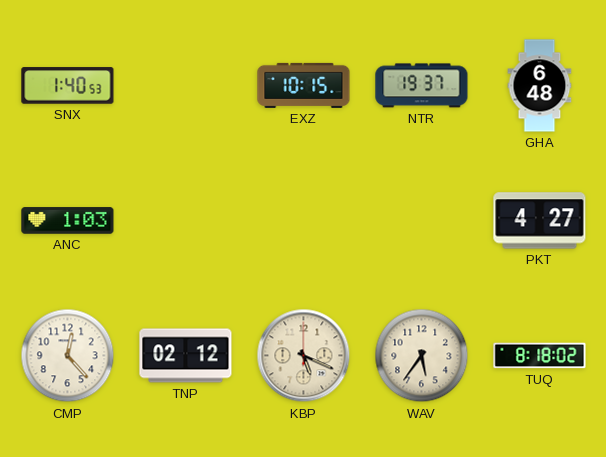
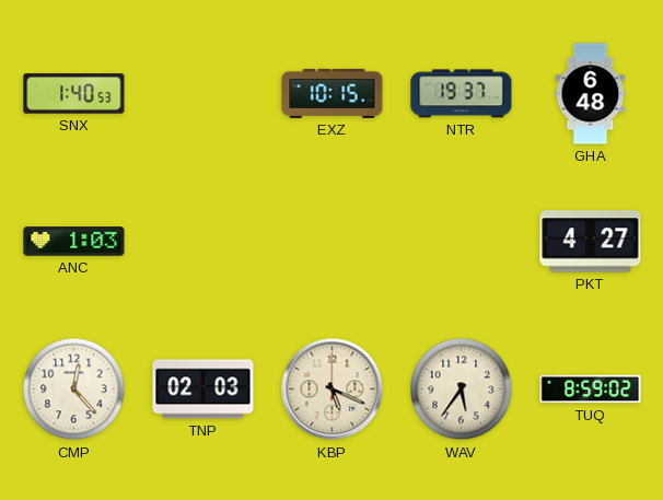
TNP: 02:12 -> 02:03
TUQ: 8:18 -> 8:59
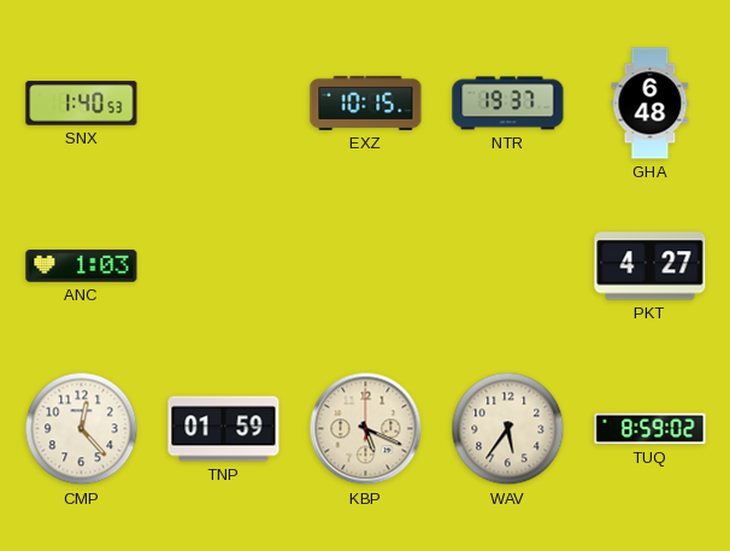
TNP: 02:03 -> 01:59
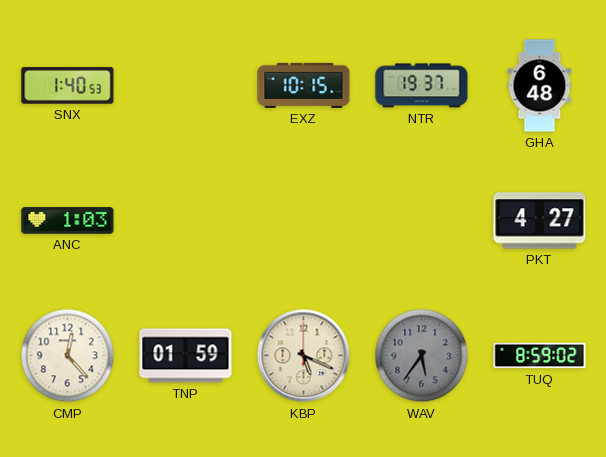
WAV dial: cream -> grey
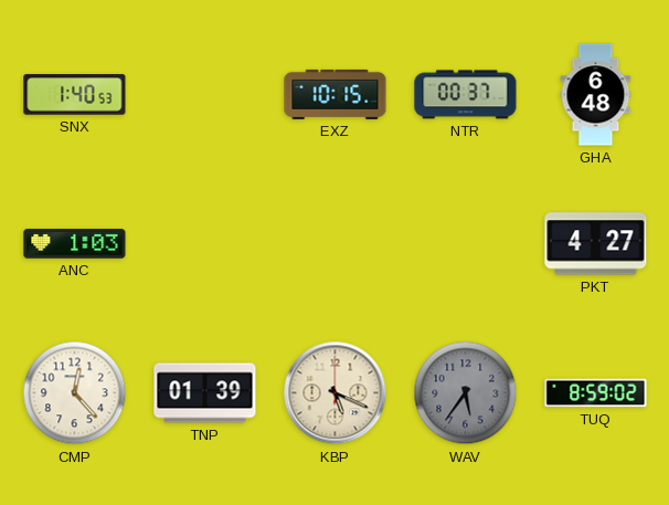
NTR: 19:37 -> 00:37
TNP: 01:59 -> 01:39
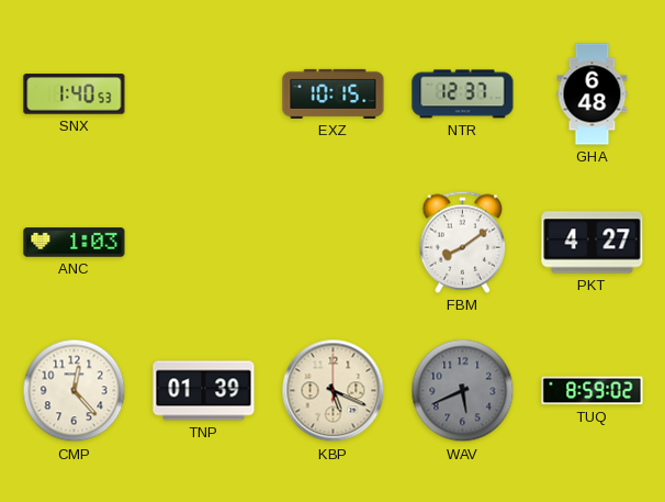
NTR: 00:37 -> 12:37
FBM: none -> 8:09
WAV: 5:36 -> 5:41
